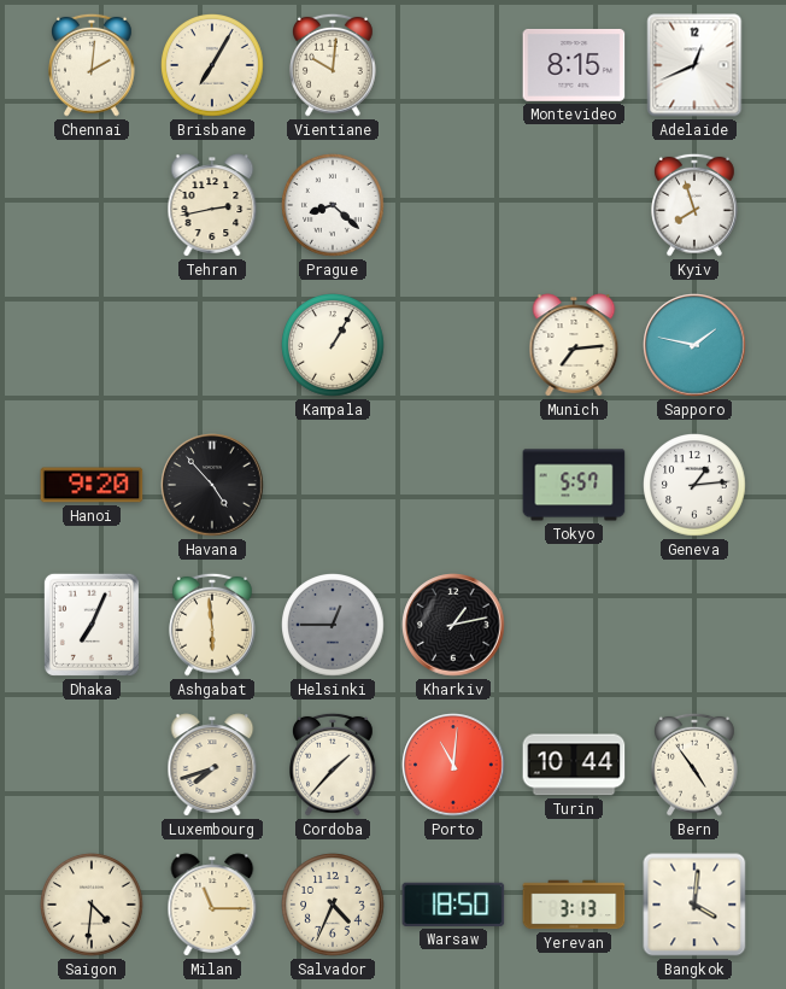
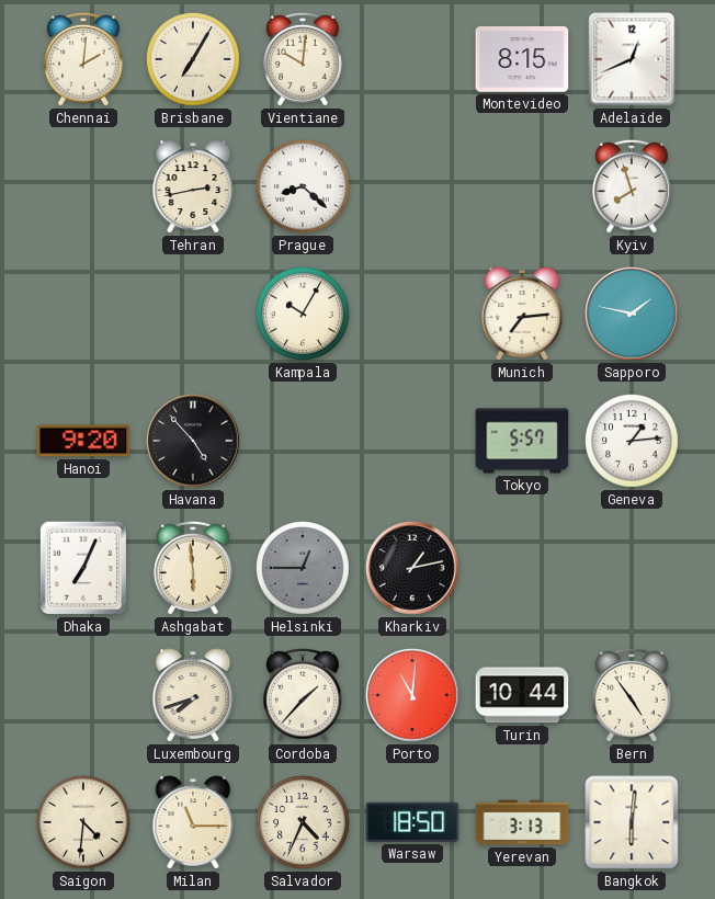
Kampala: 1:05 -> 10:05
Bangkok: 4:01 -> 6:01
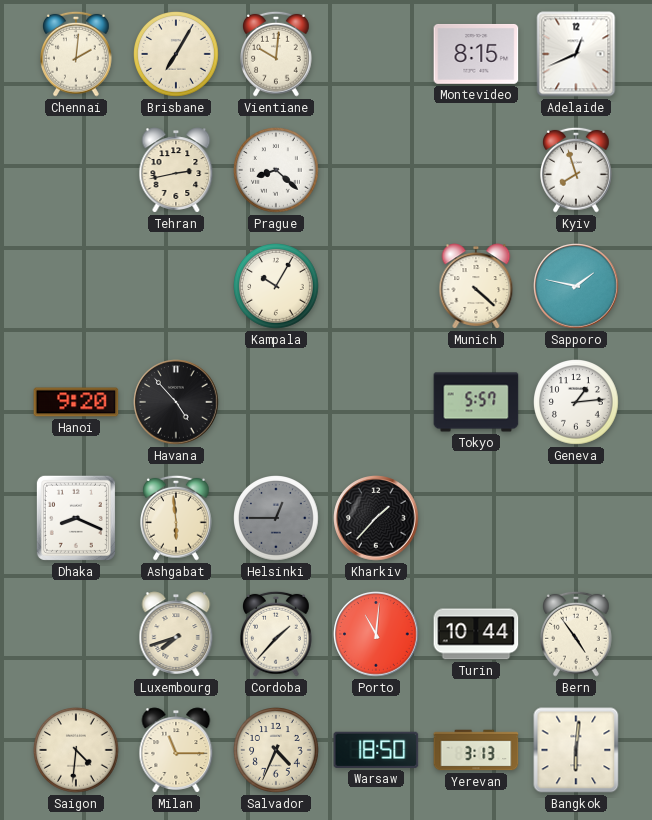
Munich: 7:14 -> 4:22
Dhaka: 7:04 -> 8:19
Kharkiv: 1:13 -> 1:37
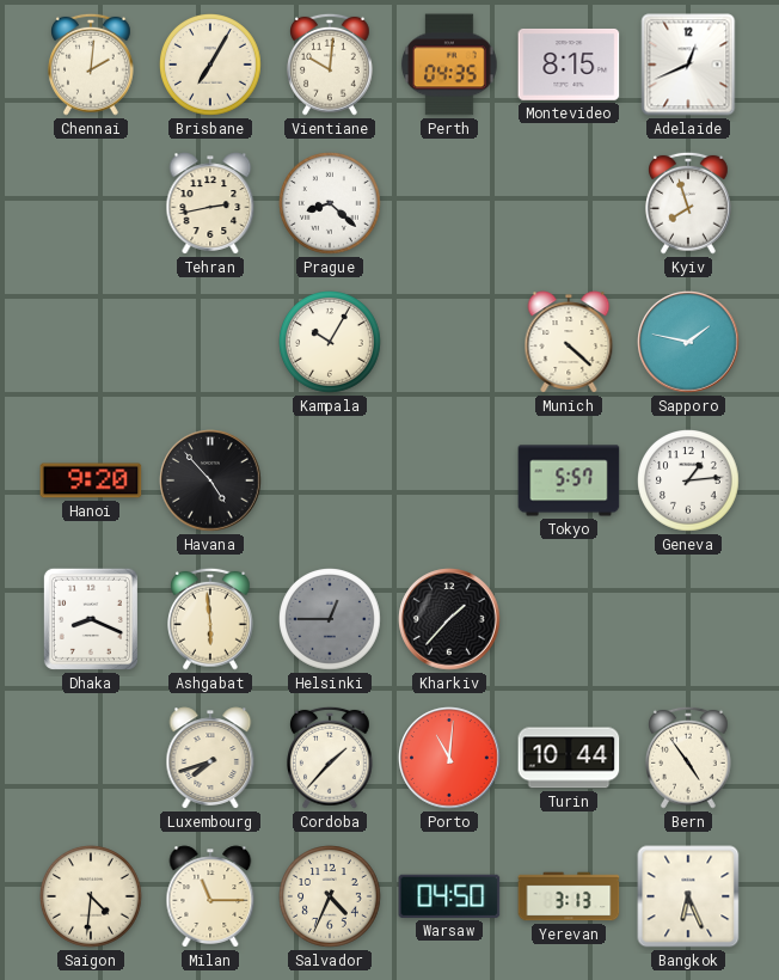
Perth: none -> 04:35
Warsaw: 18:50 -> 04:50
Bangkok: 6:01 -> 6:26
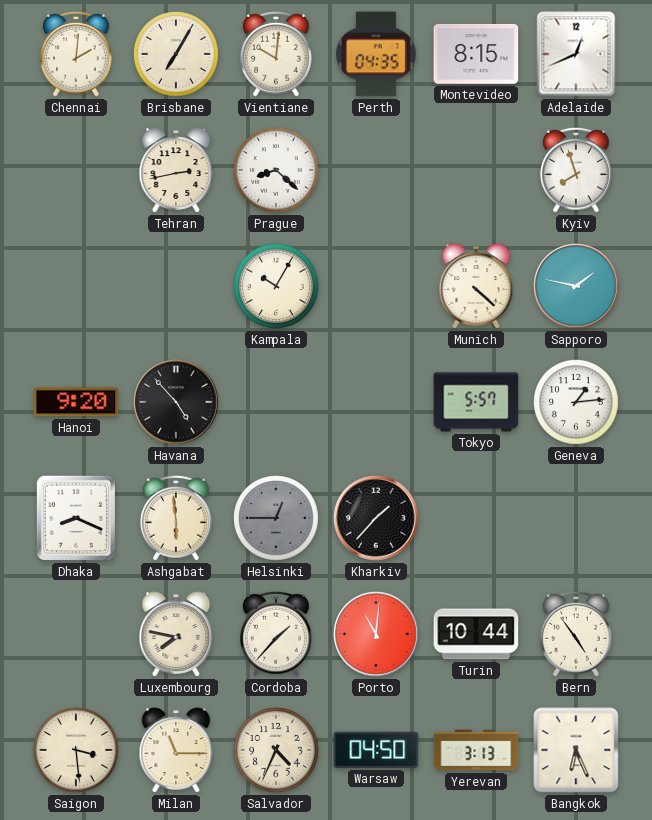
Luxembourg: 7:42 -> 7:47
Saigon: 4:31 -> 3:29
